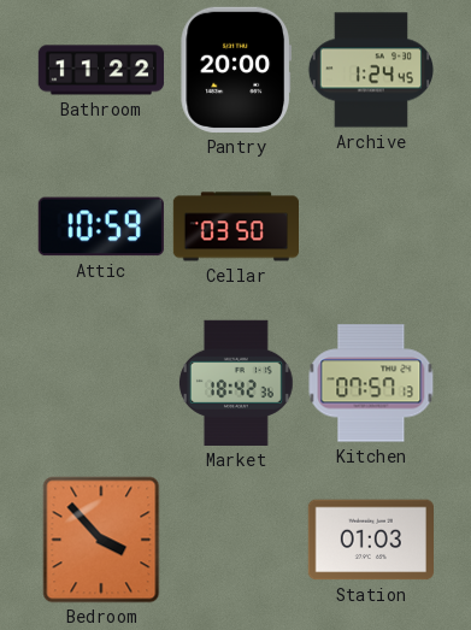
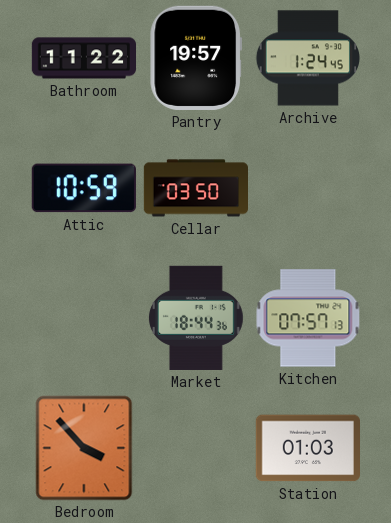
Pantry: 20:00 -> 19:57
Market: 18:42 -> 18:44
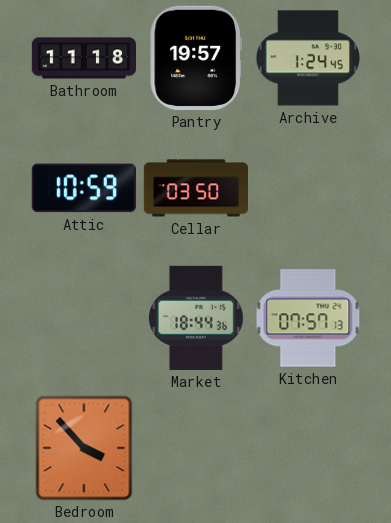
Bathroom: 11:22 -> 11:18
Station: 01:03 -> none
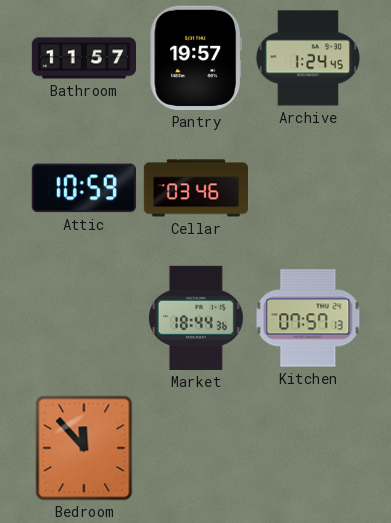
Bathroom: 11:18 -> 11:57
Cellar: 03:50 -> 03:46
Bedroom: 3:53 -> 11:53
